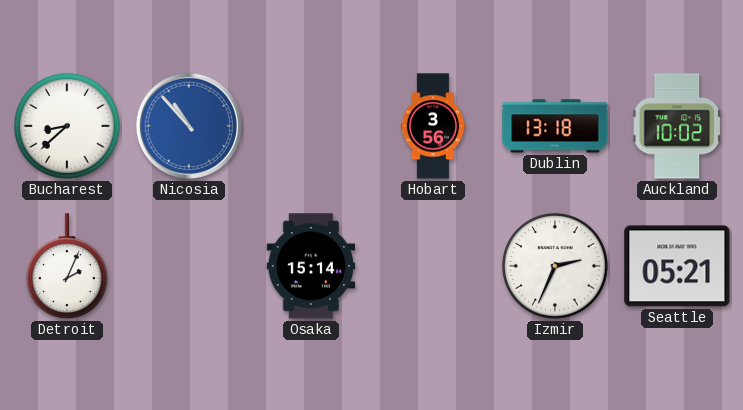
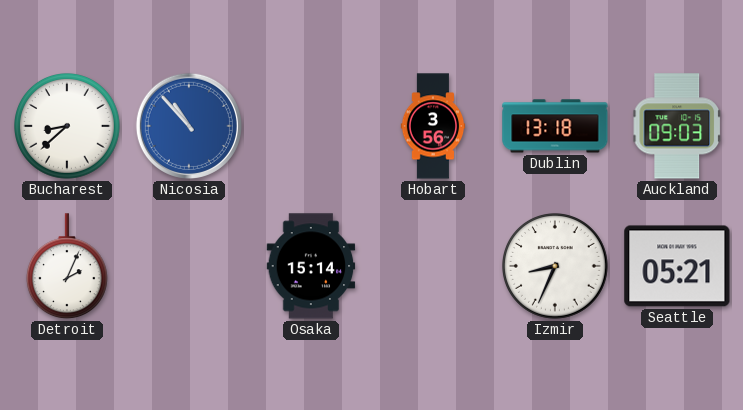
Auckland: 10:02 -> 09:03
Izmir: 2:34 -> 8:34
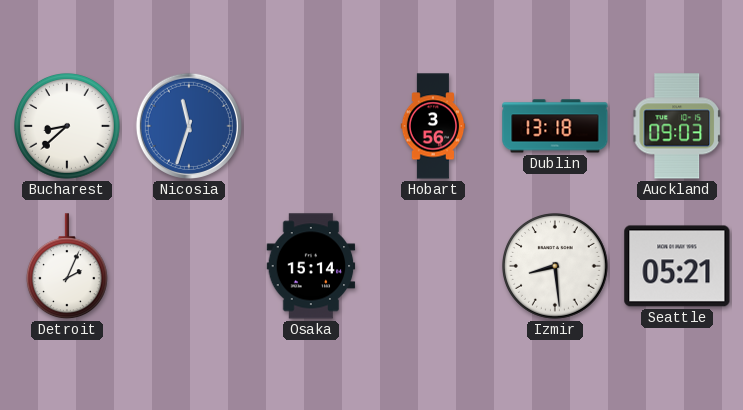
Nicosia: 10:53 -> 11:33
Izmir: 8:34 -> 8:29
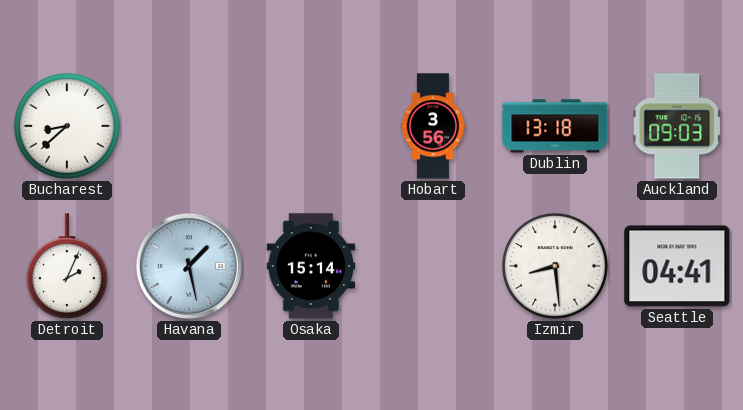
Nicosia: 11:33 -> none
Havana: none -> 1:28
Seattle: 05:21 -> 04:41
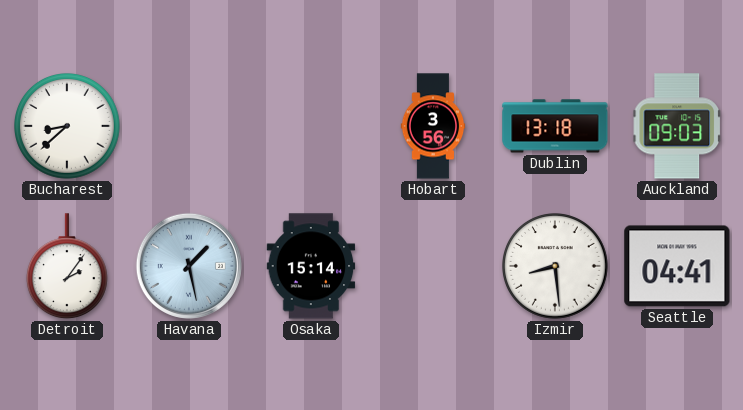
Detroit: 2:04 -> 2:06
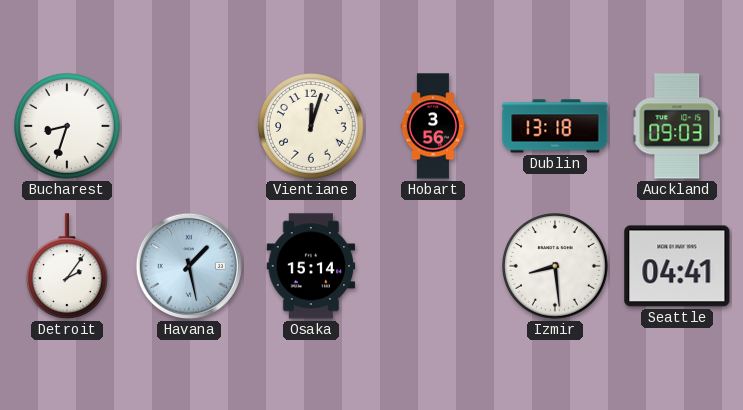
Bucharest: 8:38 -> 8:33
Vientiane: none -> 12:03
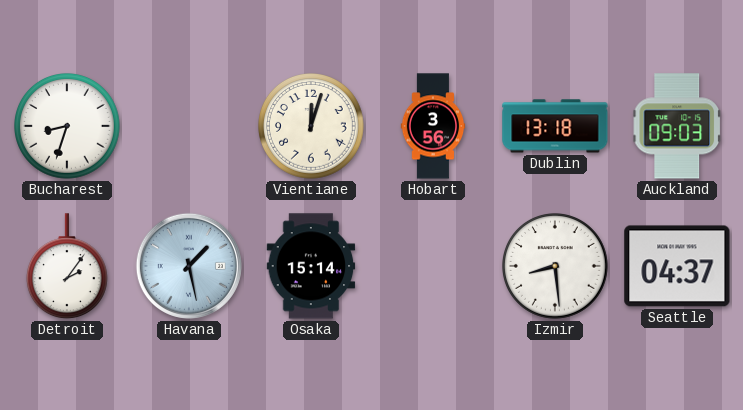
Seattle: 04:41 -> 04:37
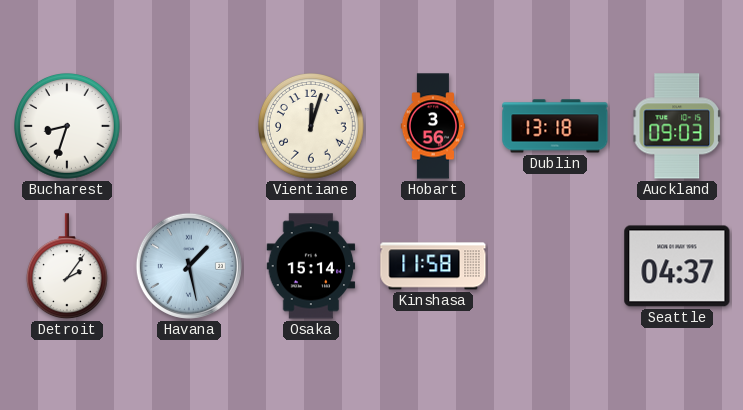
Kinshasa: none -> 11:58
Izmir: 8:29 -> none
